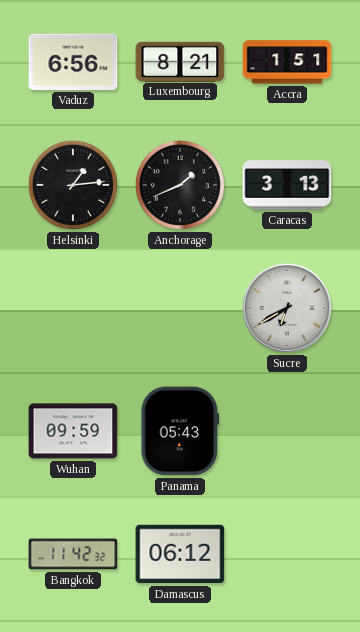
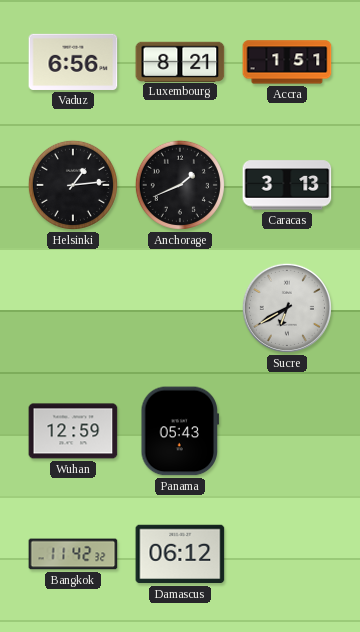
Wuhan: 09:59 -> 12:59
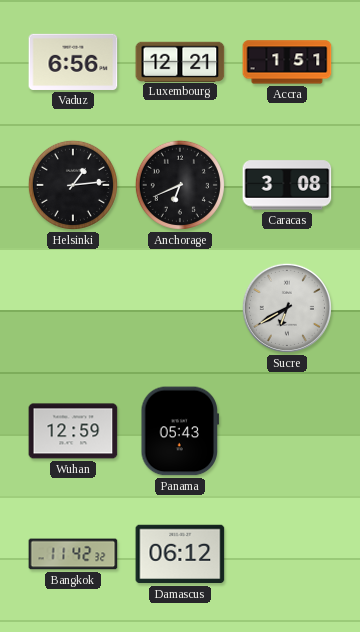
Luxembourg: 8:21 -> 12:21
Anchorage: 1:41 -> 6:41
Caracas: 3:13 -> 3:08
